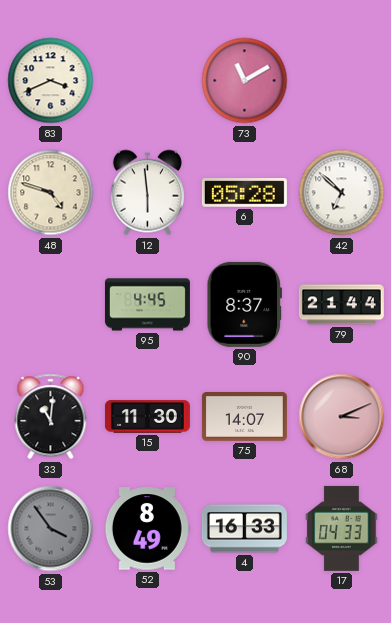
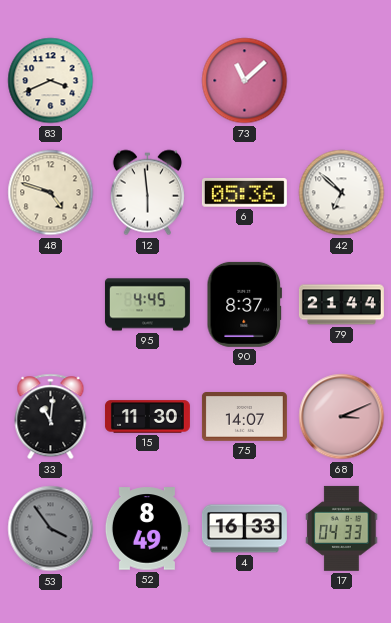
73: 11:10 -> 11:08
6: 05:28 -> 05:36
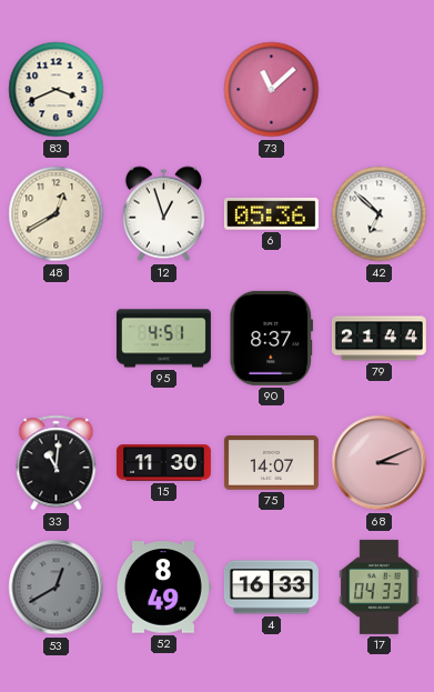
48: 4:48 -> 12:40
12: 5:59 -> 12:57
95: 4:45 -> 4:51
53: 3:54 -> 12:40
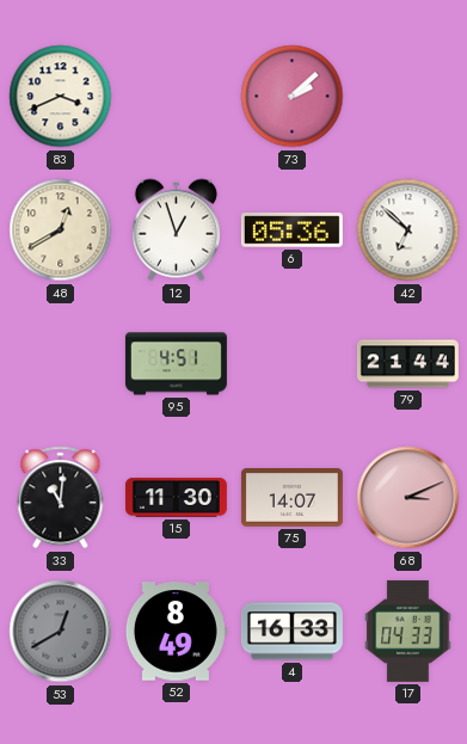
73: 11:08 -> 2:08
90: 8:37 -> none
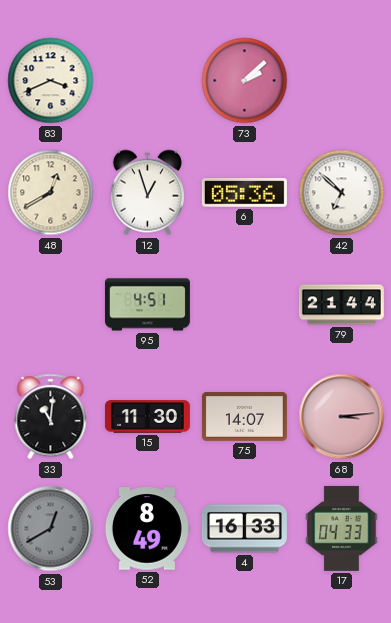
68: 3:11 -> 3:14
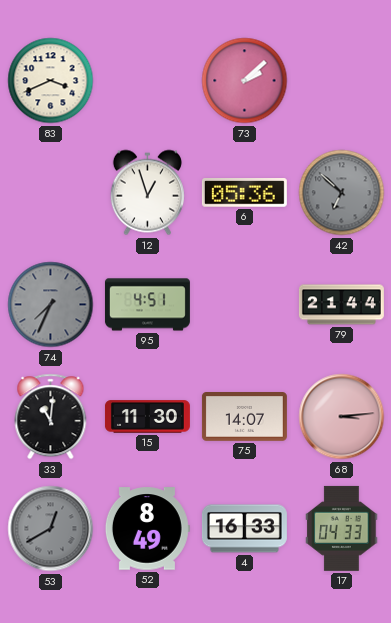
48: 12:40 -> none
42 dial: white -> grey
74: none -> 7:34
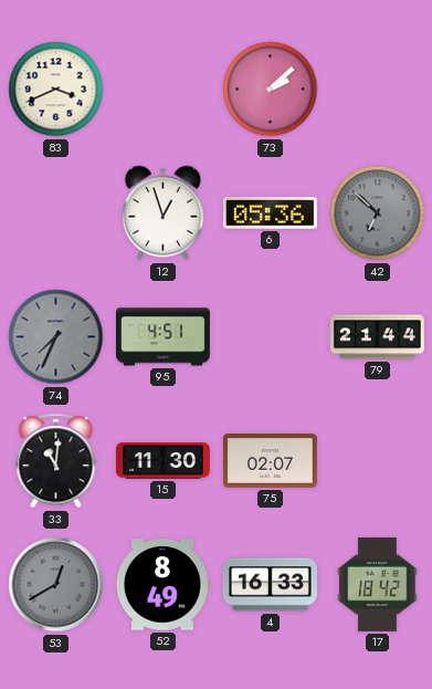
75: 14:07 -> 02:07
68: 3:14 -> none
17: 04:33 -> 18:42
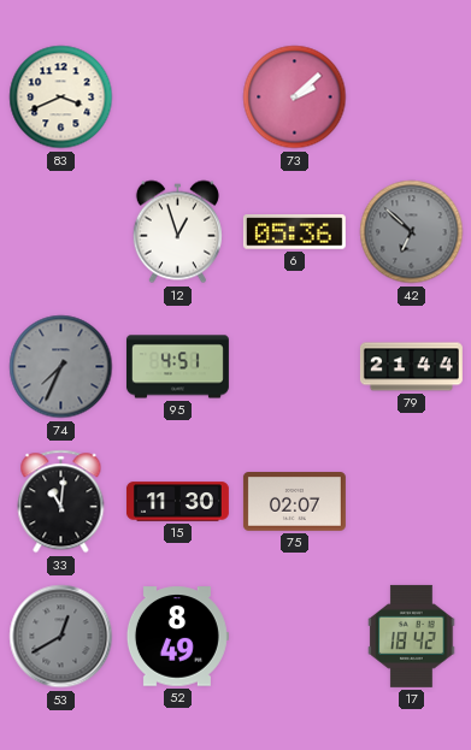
4: 16:33 -> none
